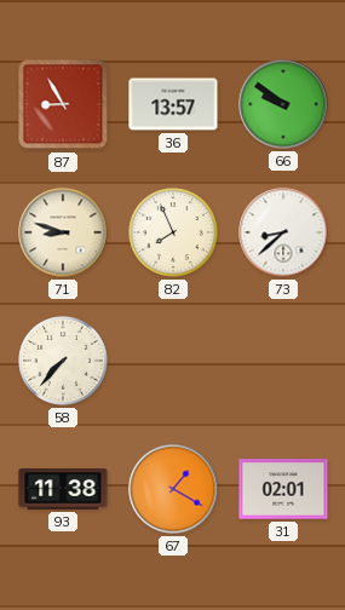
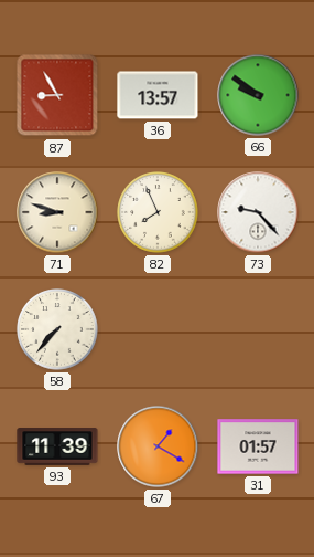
73: 8:38 -> 9:23
93: 11:38 -> 11:39
31: 02:01 -> 01:57
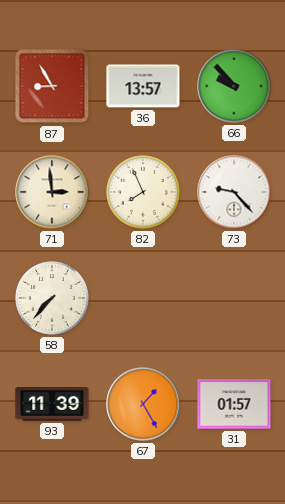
66: 9:51 -> 9:53
71: 8:48 -> 2:59
67: 1:20 -> 1:25
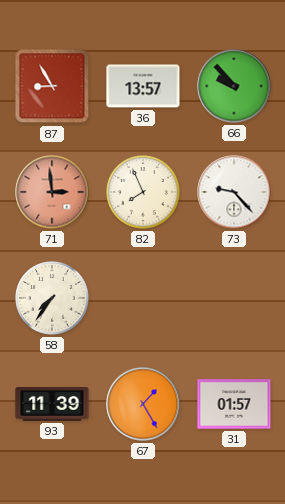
71 dial: cream -> salmon
58: 7:37 -> 7:36
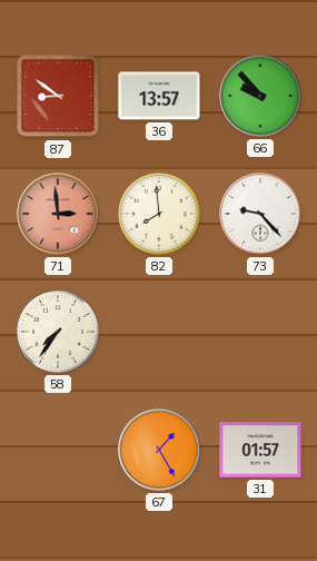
87: 8:55 -> 8:51
82: 7:56 -> 7:59
93: 11:39 -> none
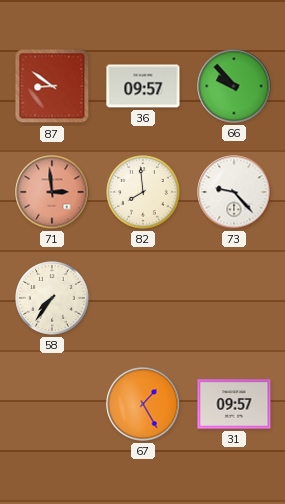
36: 13:57 -> 09:57
31: 01:57 -> 09:57
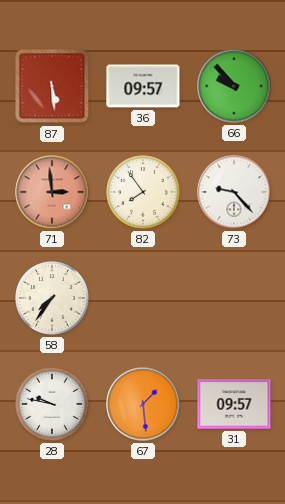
87: 8:51 -> 5:29
82: 7:59 -> 7:54
28: none -> 9:47
67: 1:25 -> 1:29
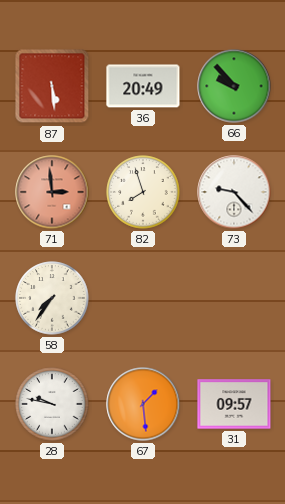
36: 09:57 -> 20:49
82: 7:54 -> 7:57
